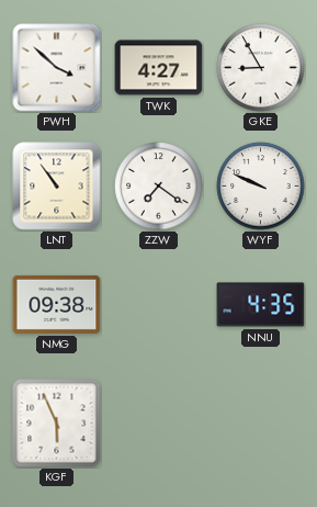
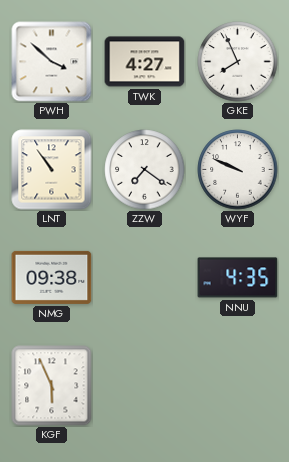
GKE: 8:55 -> 7:56
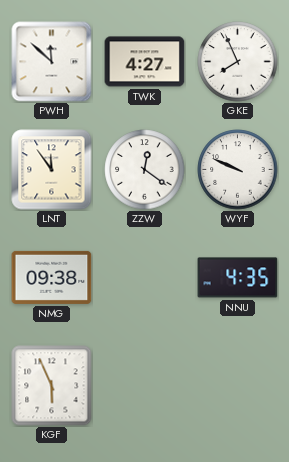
PWH: 3:52 -> 11:52
LNT: 10:54 -> 11:54
ZZW: 7:21 -> 12:21
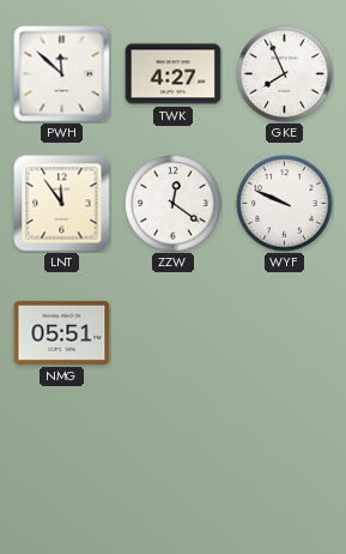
NMG: 09:38 -> 05:51
NNU: 4:35 -> none
KGF: 5:56 -> none
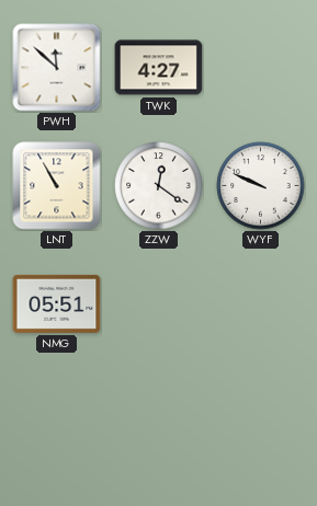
GKE: 7:56 -> none
LNT: 11:54 -> 10:55
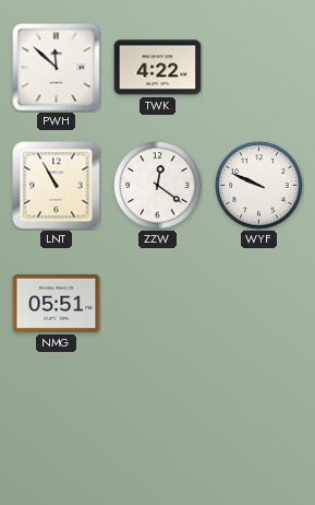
TWK: 4:27 -> 4:22
